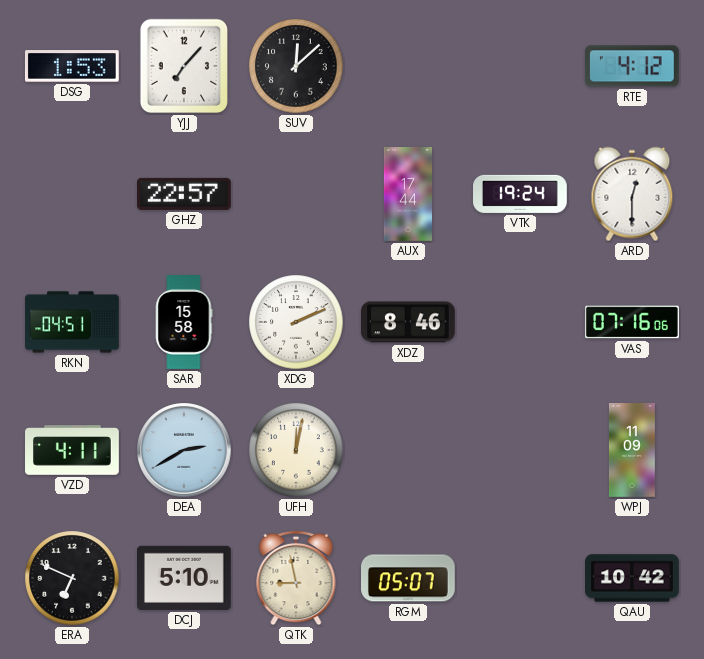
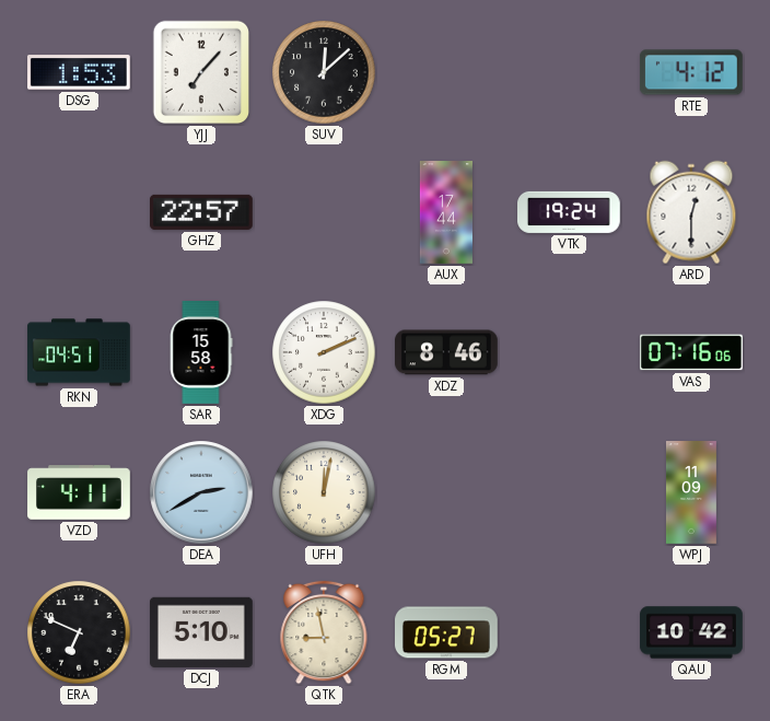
RGM: 05:07 -> 05:27
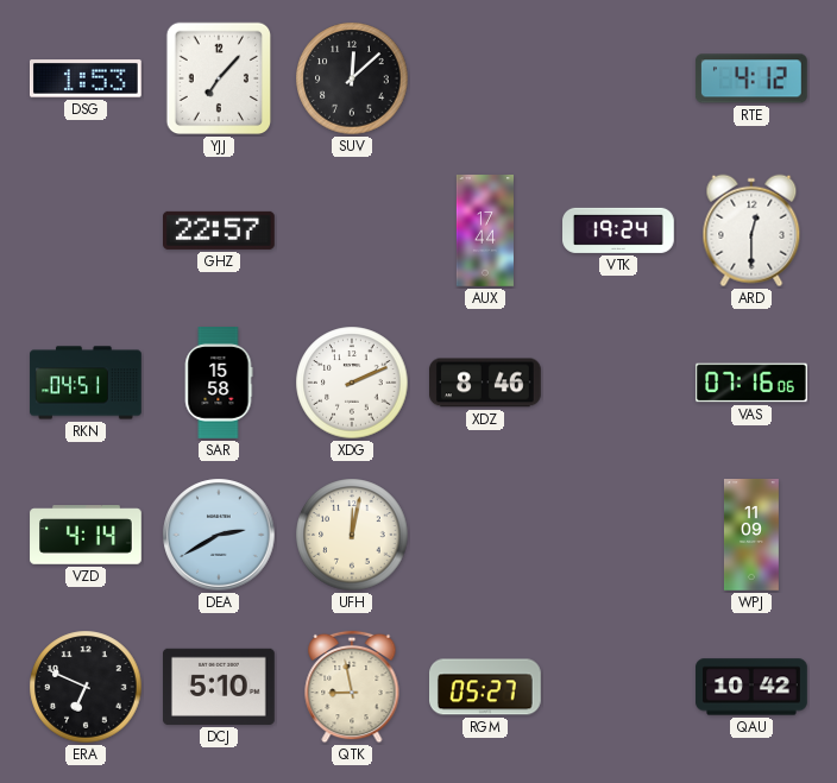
VZD: 4:11 -> 4:14
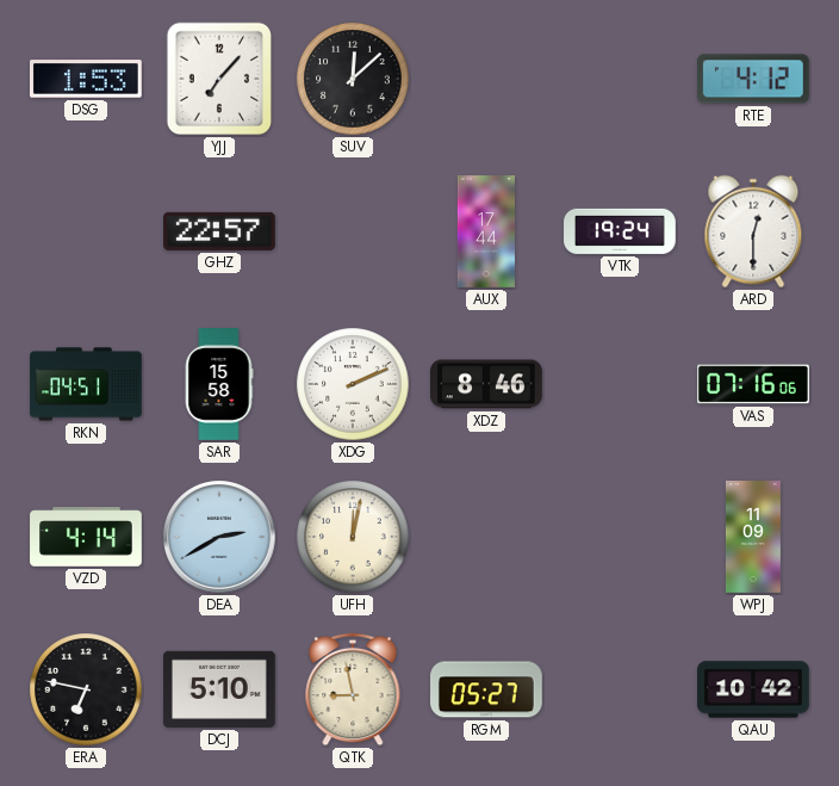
ERA: 6:49 -> 6:47
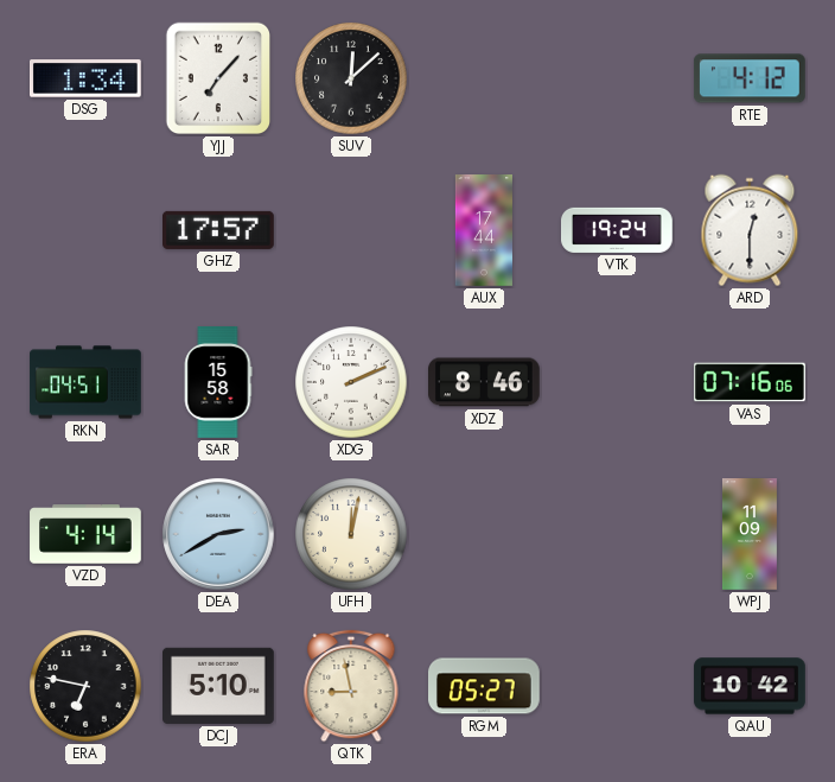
DSG: 1:53 -> 1:34
GHZ: 22:57 -> 17:57
